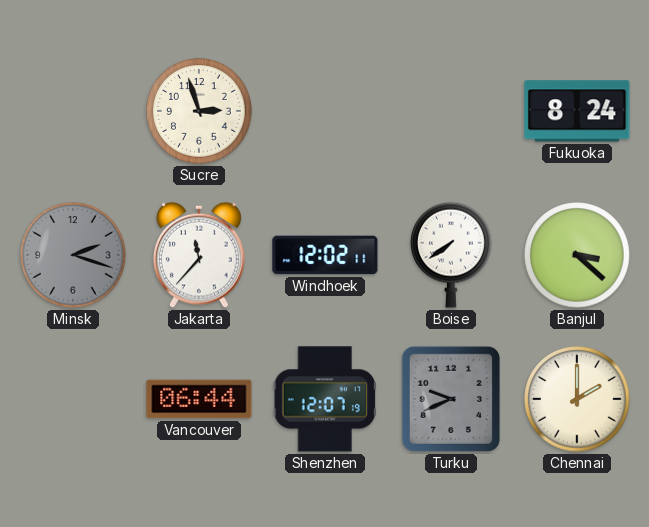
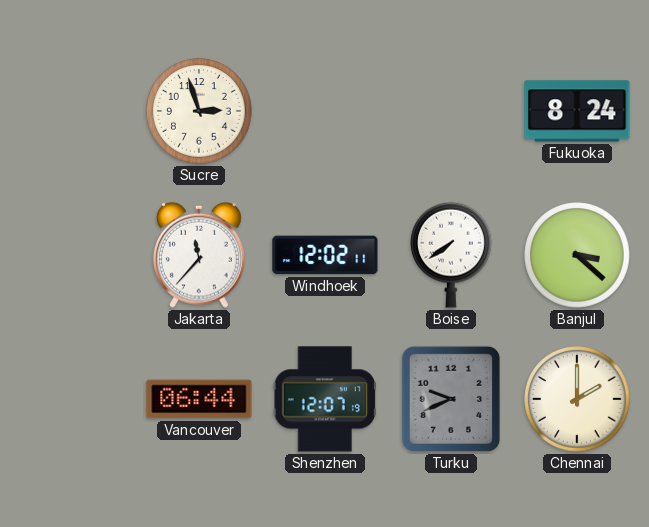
Minsk: 2:18 -> none
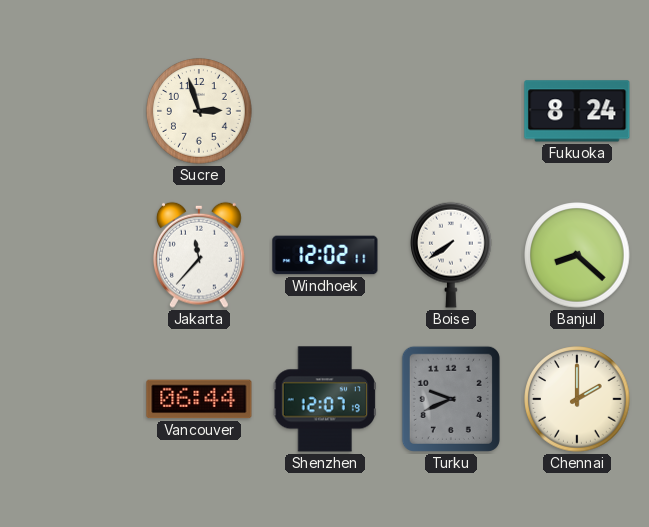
Banjul: 3:22 -> 8:22
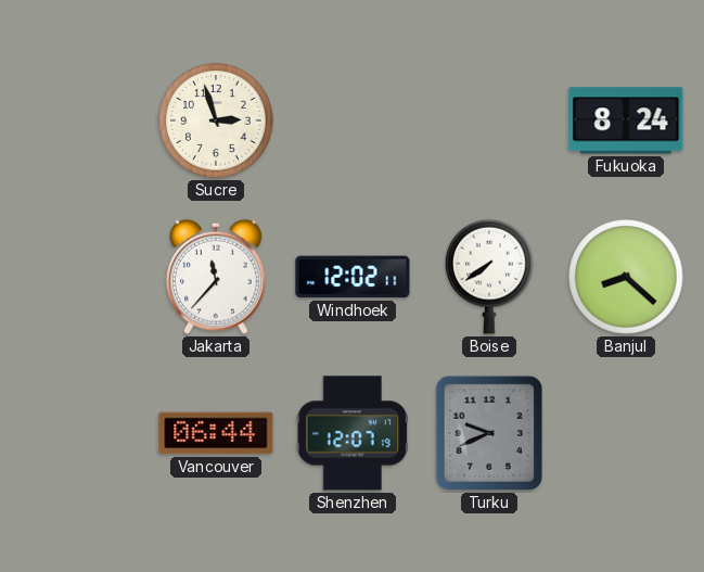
Chennai: 2:00 -> none
